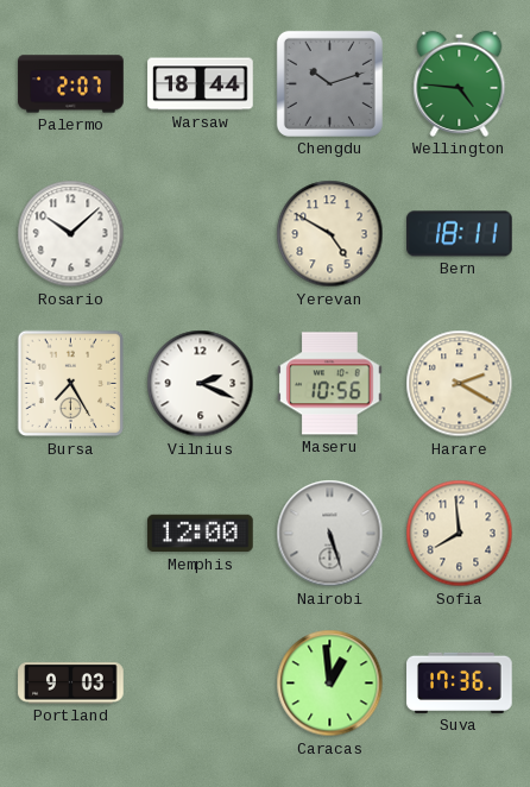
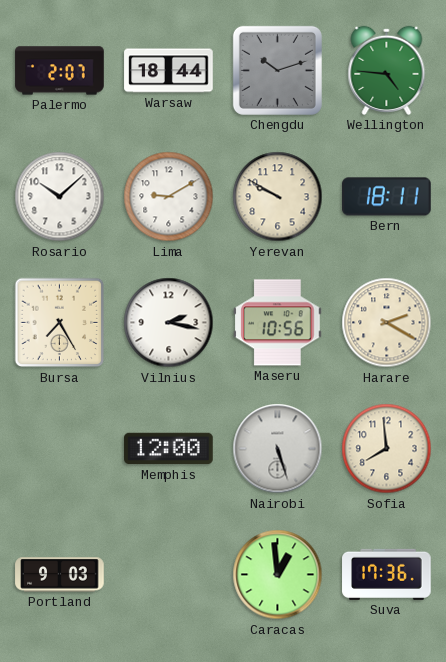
Lima: none -> 9:10
Yerevan: 4:50 -> 9:50
Vilnius: 2:19 -> 2:17
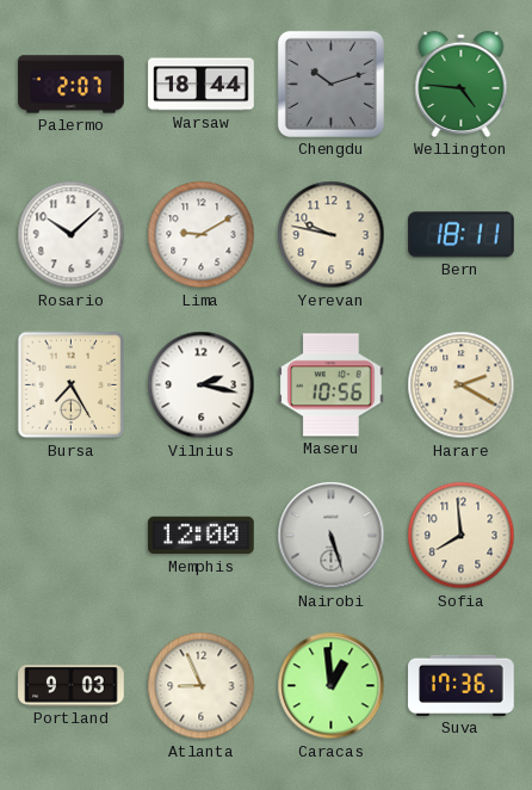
Yerevan: 9:50 -> 9:47
Atlanta: none -> 8:56
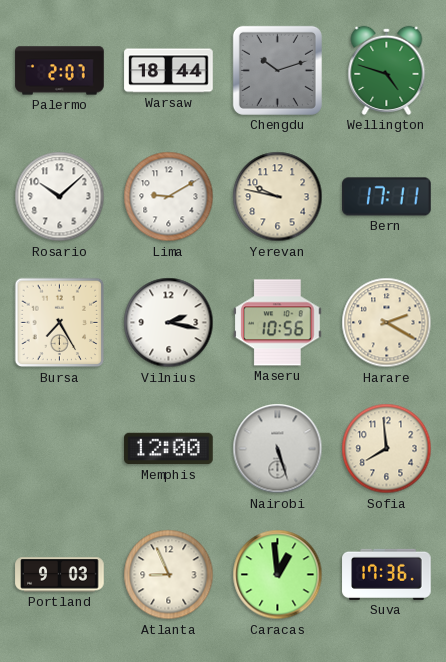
Wellington: 4:46 -> 4:48
Bern: 18:11 -> 17:11
